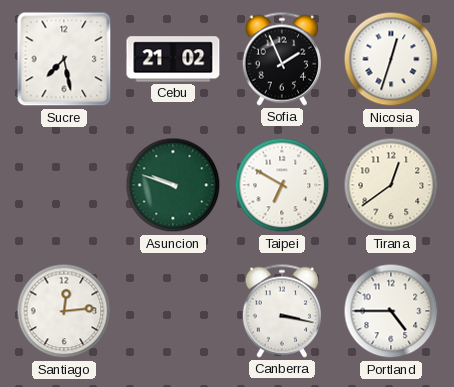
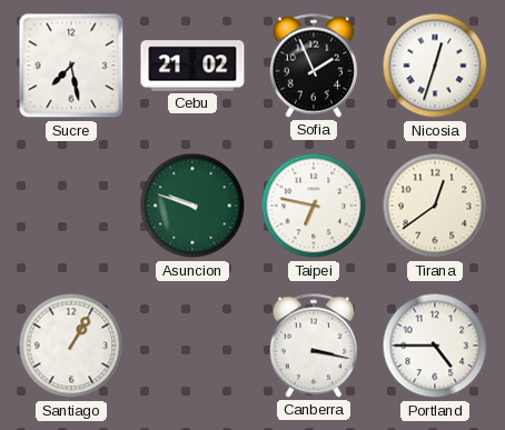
Taipei: 6:50 -> 6:47
Santiago: 12:14 -> 1:05
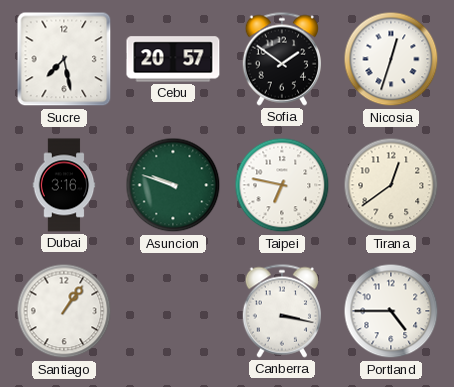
Cebu: 21:02 -> 20:57
Sofia: 1:56 -> 1:51
Dubai: none -> 3:16
Santiago: 1:05 -> 1:06
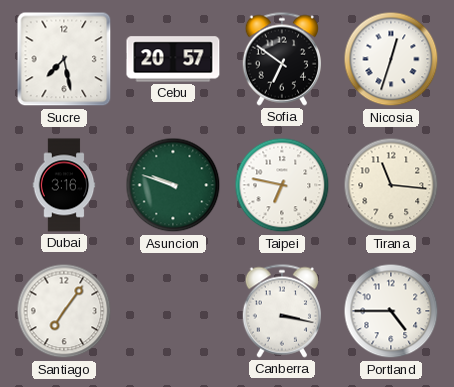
Sofia: 1:51 -> 6:51
Tirana: 12:39 -> 11:16
Santiago: 1:06 -> 7:06
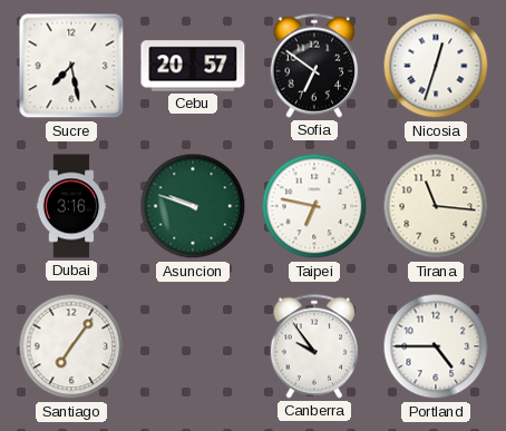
Canberra: 3:17 -> 9:54
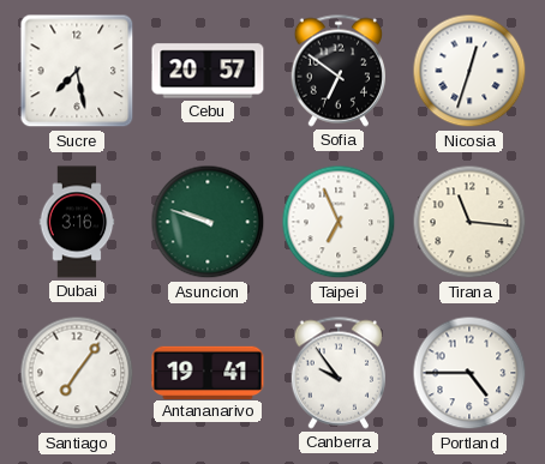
Taipei: 6:47 -> 6:56
Antananarivo: none -> 19:41
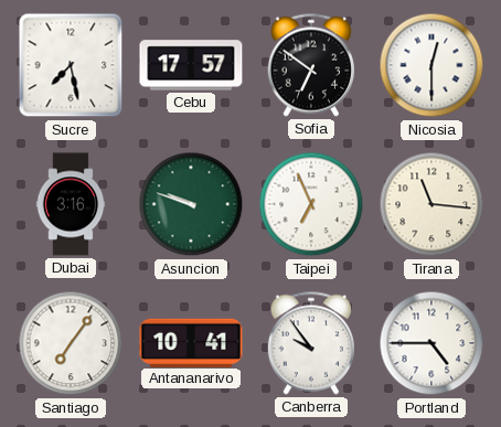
Cebu: 20:57 -> 17:57
Nicosia: 12:33 -> 12:30
Antananarivo: 19:41 -> 10:41
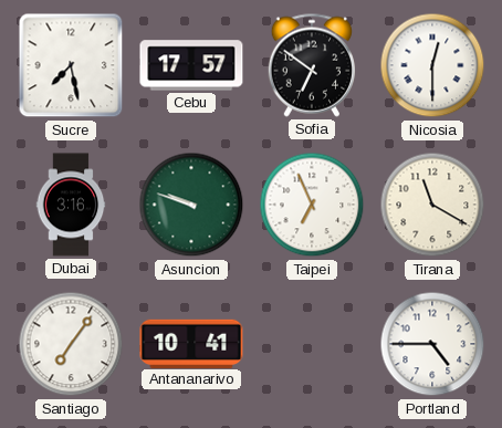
Tirana: 11:16 -> 11:20
Canberra: 9:54 -> none
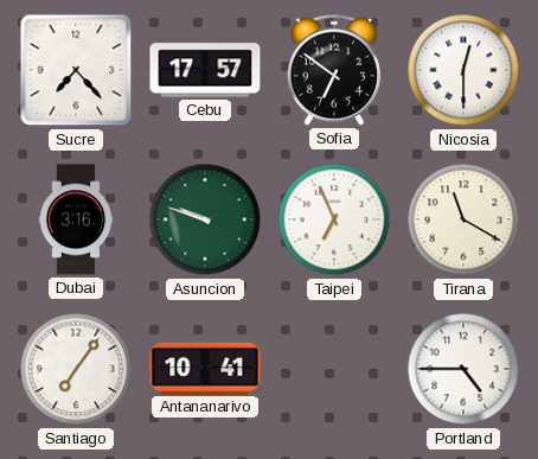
Sucre: 7:28 -> 7:23
